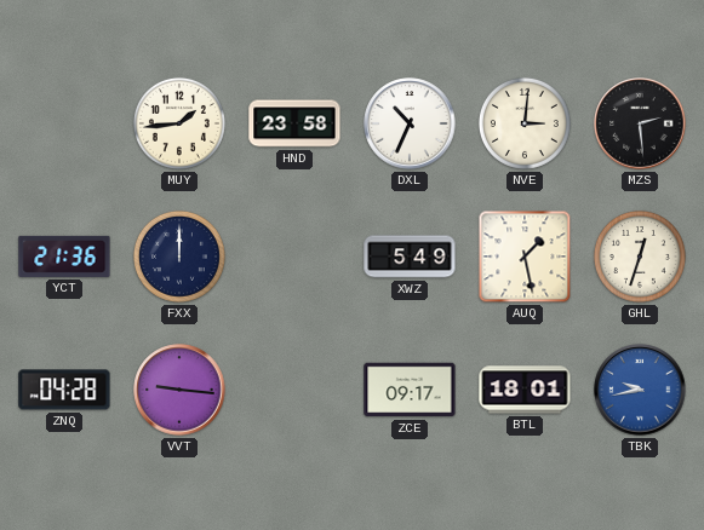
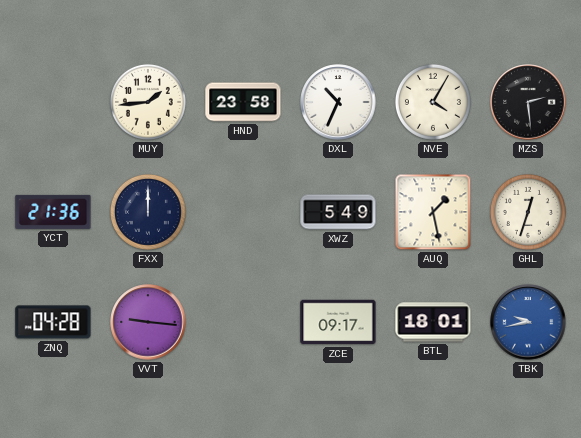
NVE: 3:01 -> 4:05
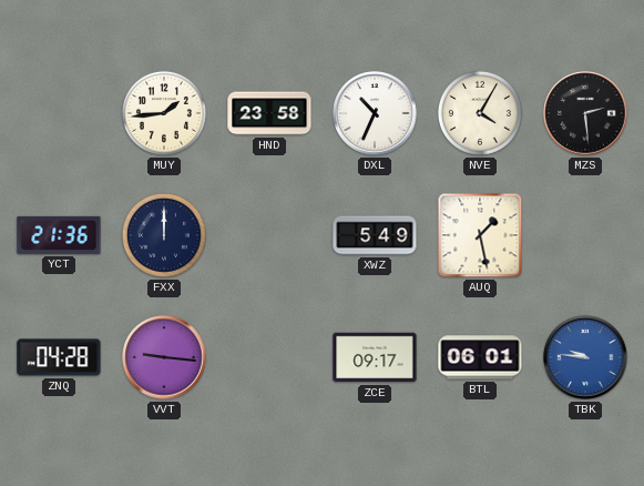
GHL: 12:33 -> none
BTL: 18:01 -> 06:01
TBK: 9:43 -> 9:46
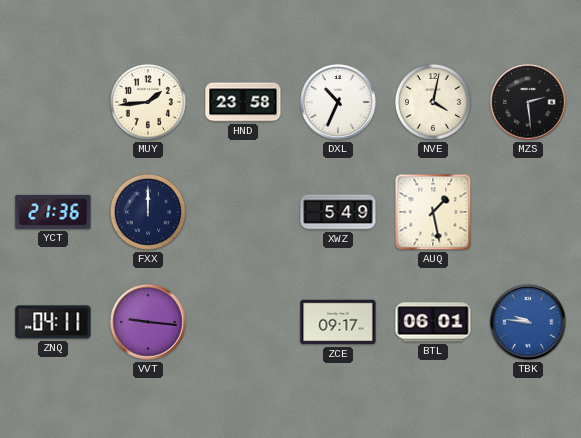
NVE: 4:05 -> 4:02
ZNQ: 04:28 -> 04:11
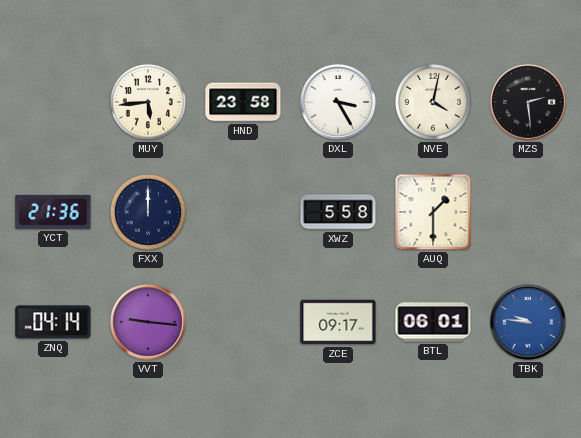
MUY: 1:44 -> 5:44
DXL: 10:34 -> 3:25
XWZ: 5:49 -> 5:58
AUQ: 1:28 -> 1:30
ZNQ: 04:11 -> 04:14
